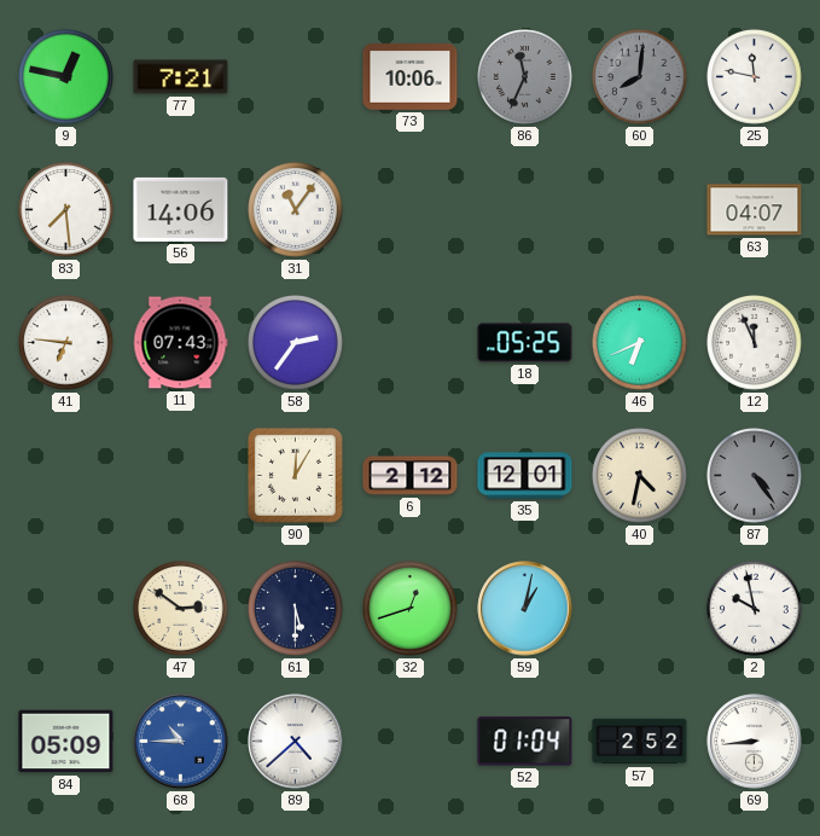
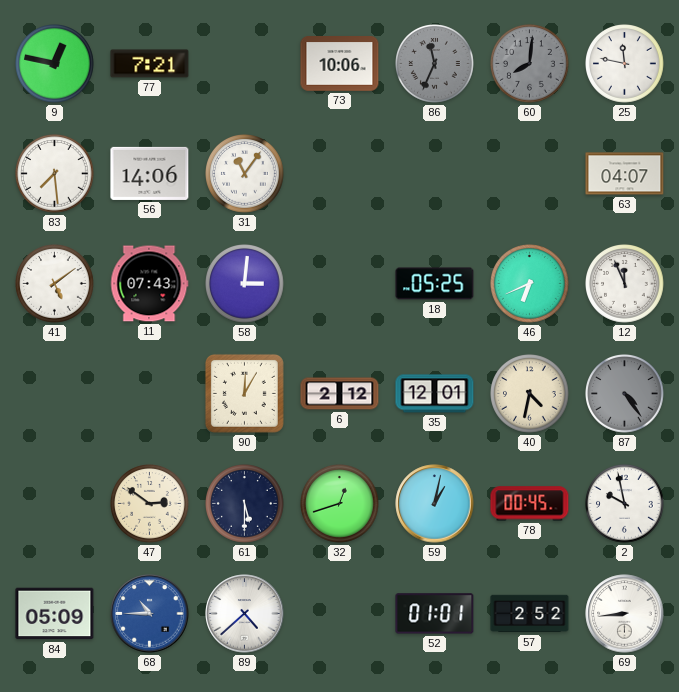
41: 6:46 -> 5:09
58: 2:36 -> 3:01
78: none -> 00:45
52: 01:04 -> 01:01
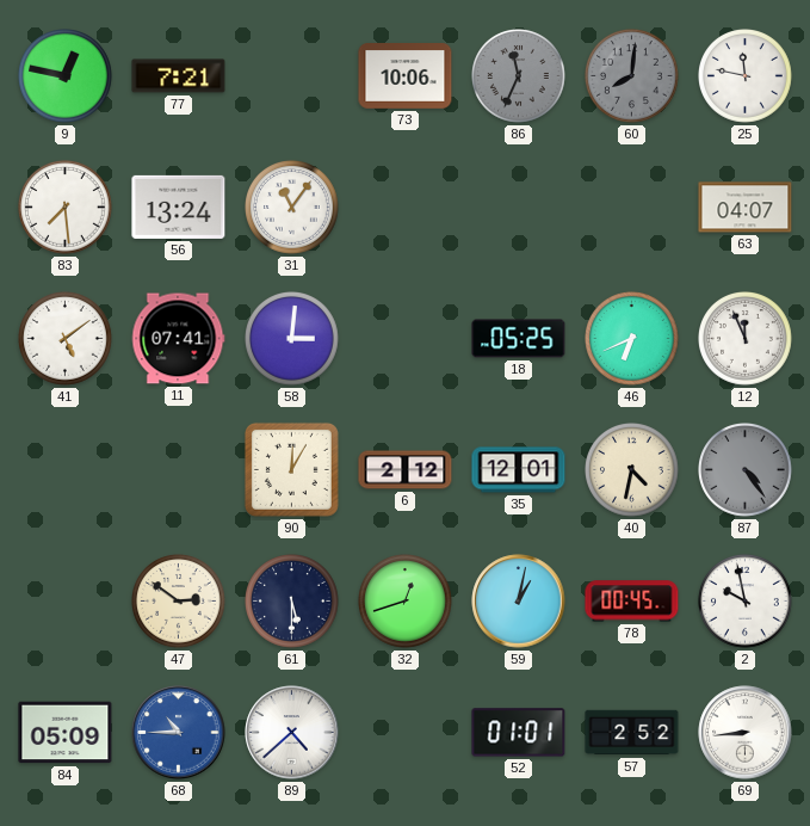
56: 14:06 -> 13:24
11: 07:43 -> 07:41
